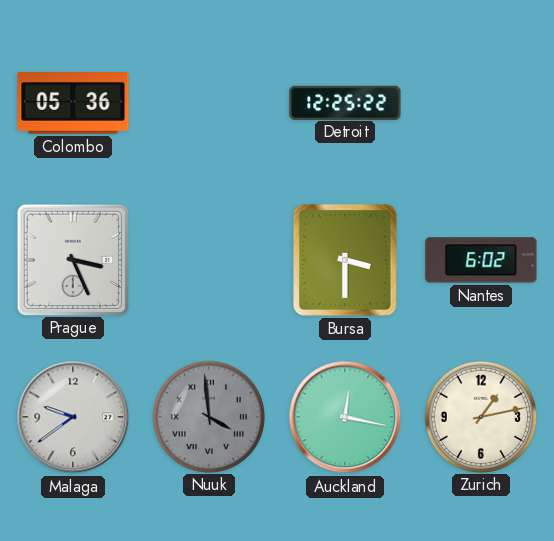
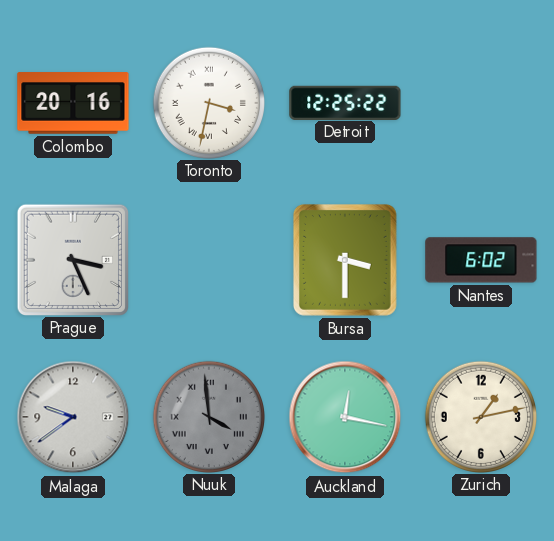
Colombo: 05:36 -> 20:16
Toronto: none -> 3:32
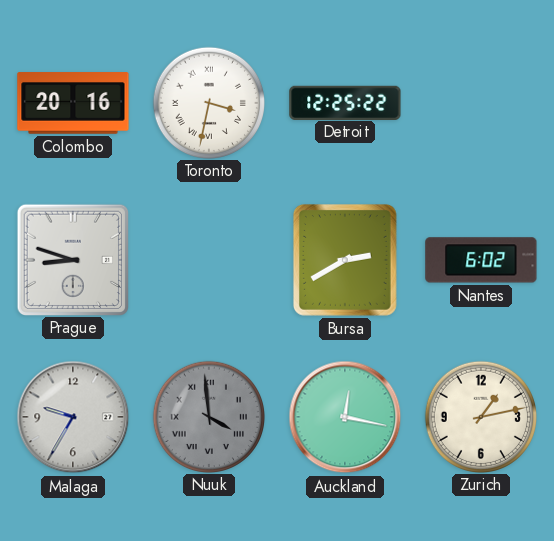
Prague: 3:26 -> 8:48
Bursa: 3:30 -> 2:40
Malaga: 9:39 -> 9:35
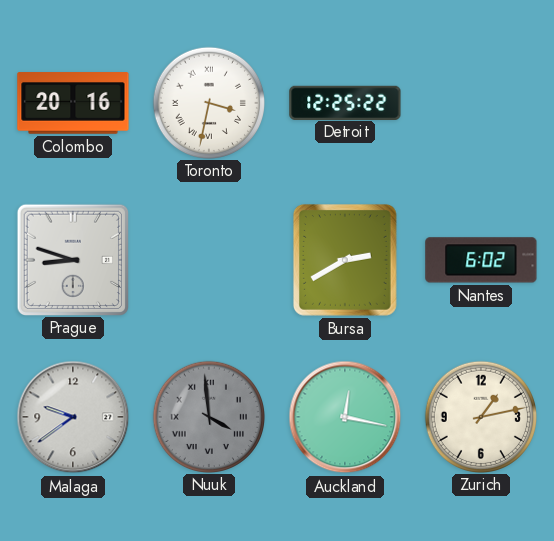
Malaga: 9:35 -> 9:39
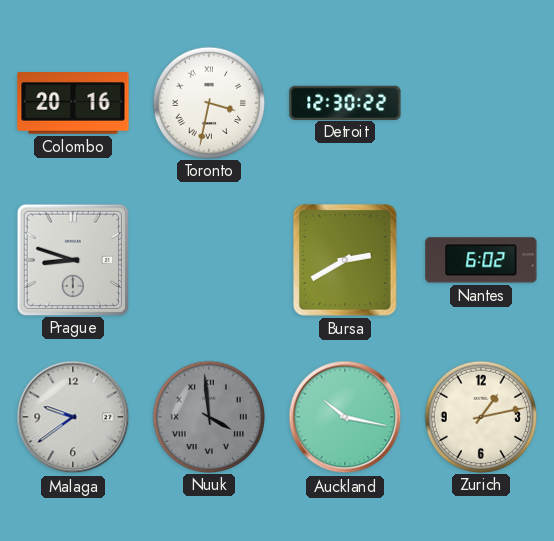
Detroit: 12:25 -> 12:30
Auckland: 12:17 -> 10:17
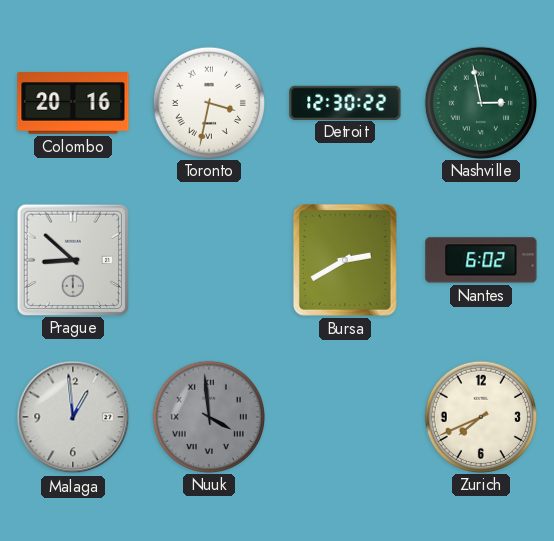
Nashville: none -> 2:58
Prague: 8:48 -> 8:52
Malaga: 9:39 -> 12:59
Auckland: 10:17 -> none
Zurich: 1:13 -> 7:41
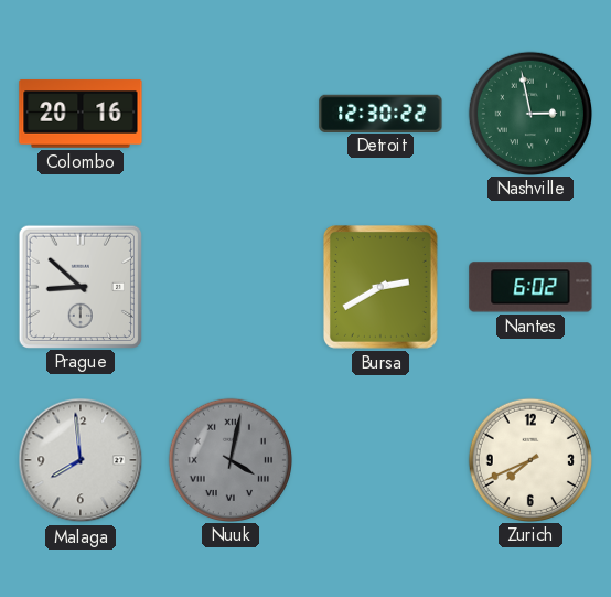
Toronto: 3:32 -> none
Malaga: 12:59 -> 7:59
Nuuk: 3:59 -> 4:02
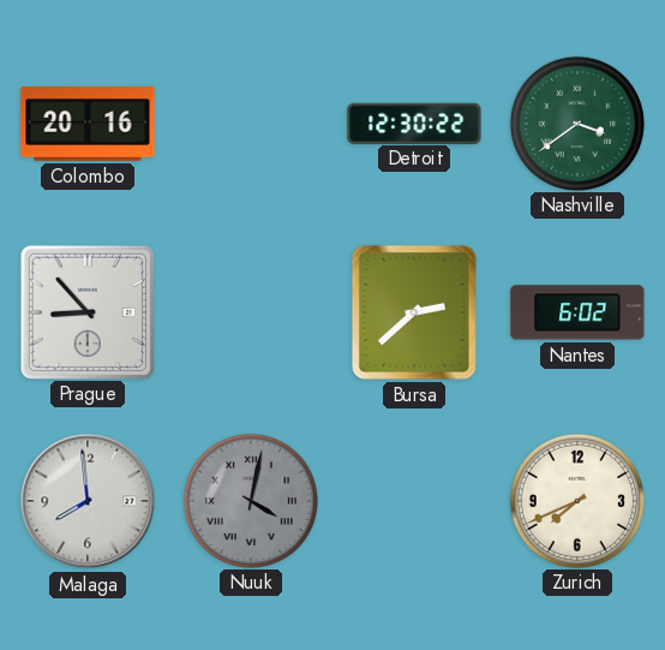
Nashville: 2:58 -> 3:39
Prague: 8:52 -> 8:53
Bursa: 2:40 -> 2:38
